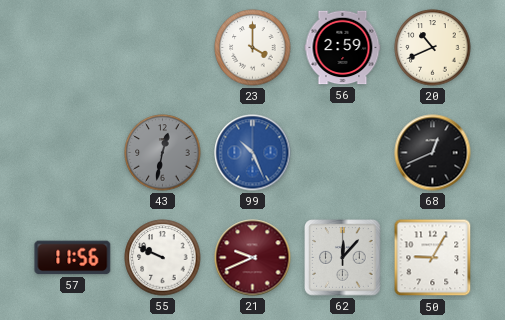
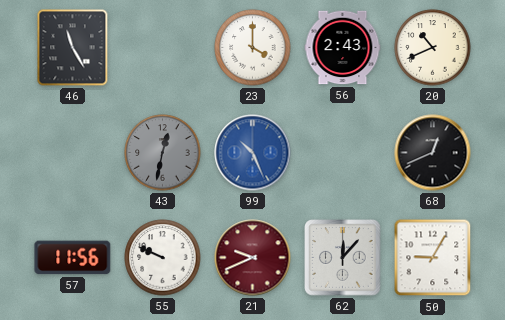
46: none -> 11:25
56: 2:59 -> 2:43
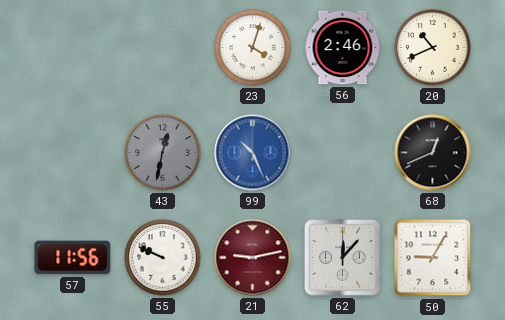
46: 11:25 -> none
23: 4:00 -> 4:03
56: 2:43 -> 2:46
21: 9:41 -> 9:13
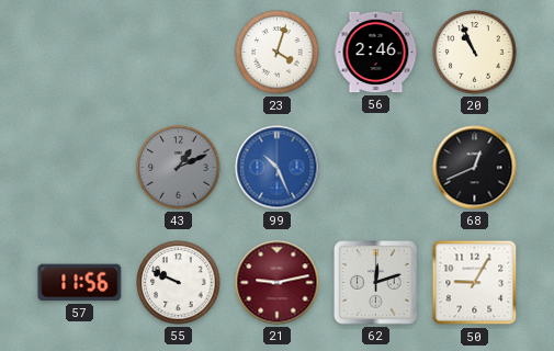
20: 10:41 -> 10:56
43: 12:32 -> 1:11
62: 12:07 -> 12:12
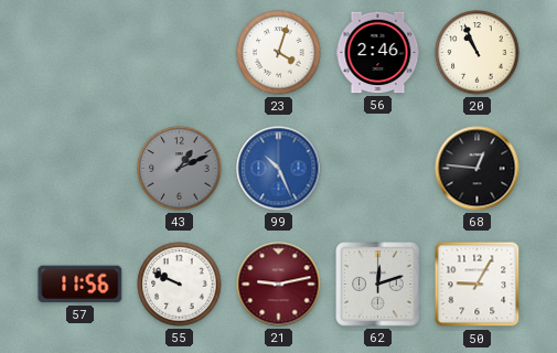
68: 12:41 -> 12:46
